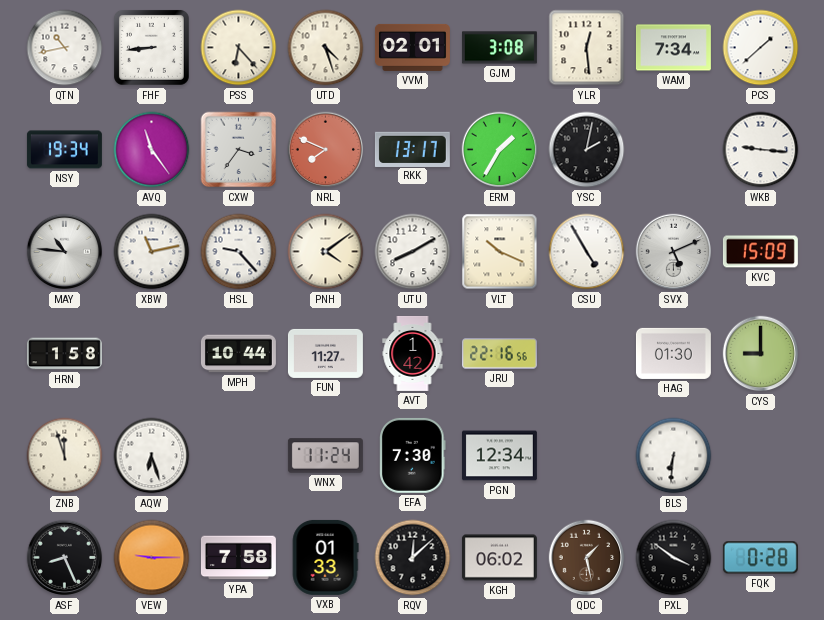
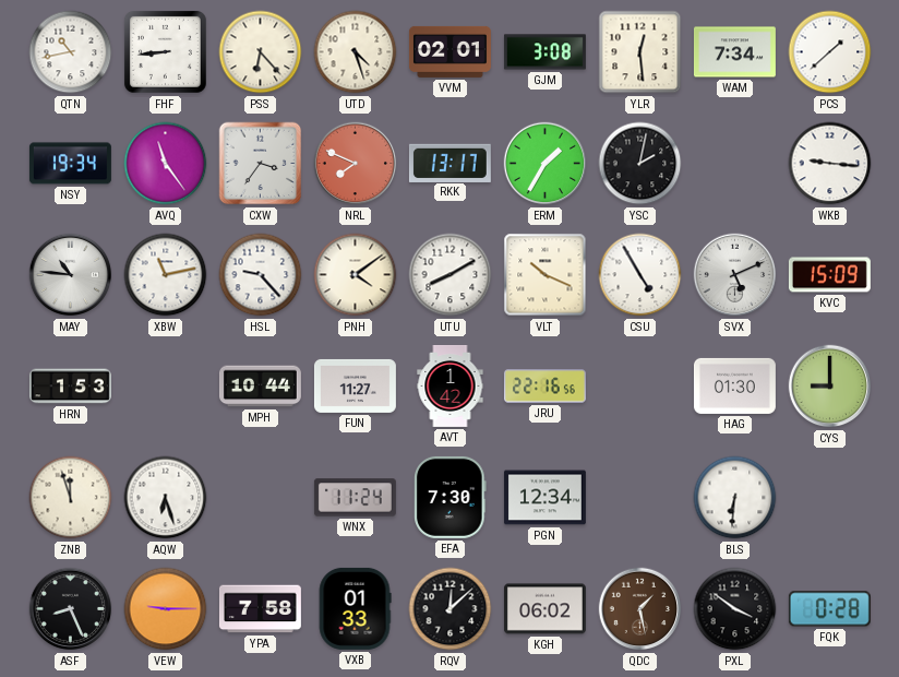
HRN: 1:58 -> 1:53
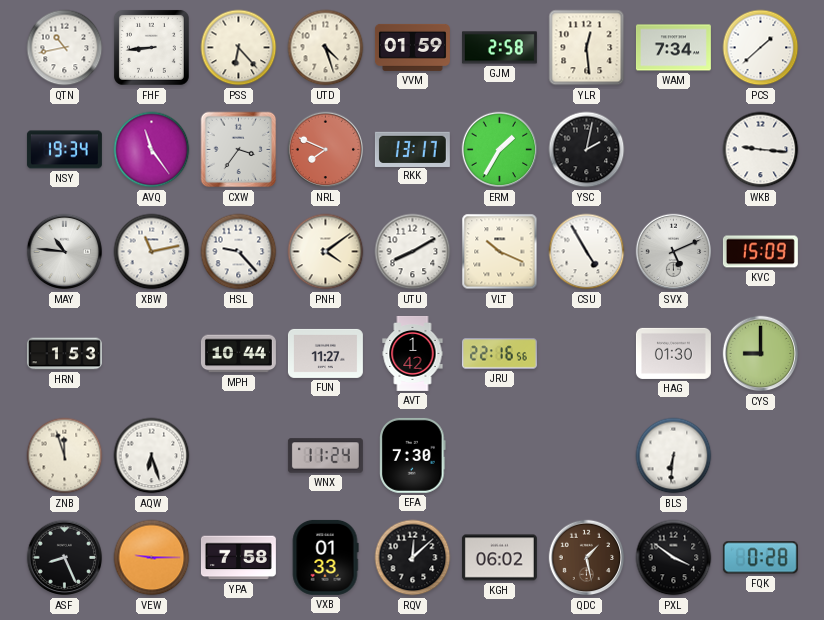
VVM: 02:01 -> 01:59
GJM: 3:08 -> 2:58
PGN: 12:34 -> none
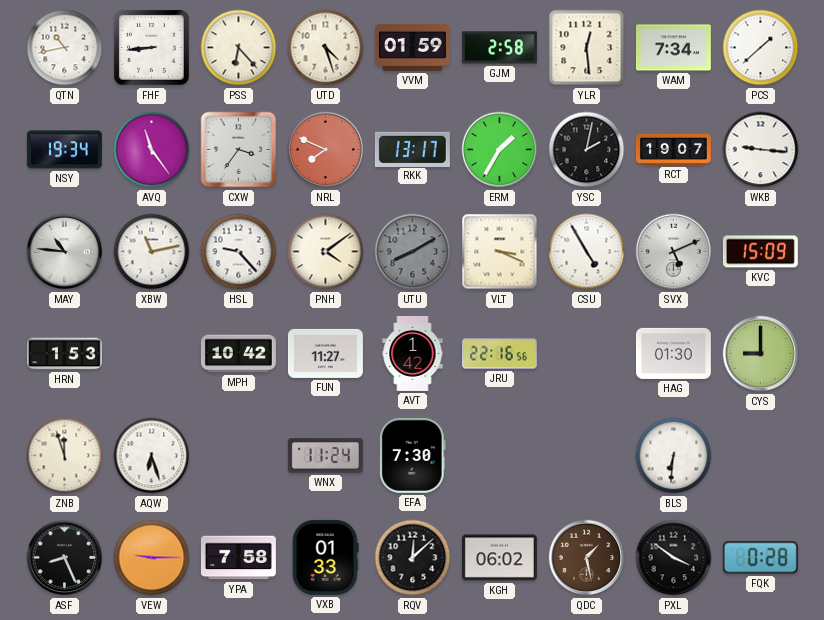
RCT: none -> 19:07
UTU dial: white -> grey
VLT: 10:19 -> 3:19
MPH: 10:44 -> 10:42
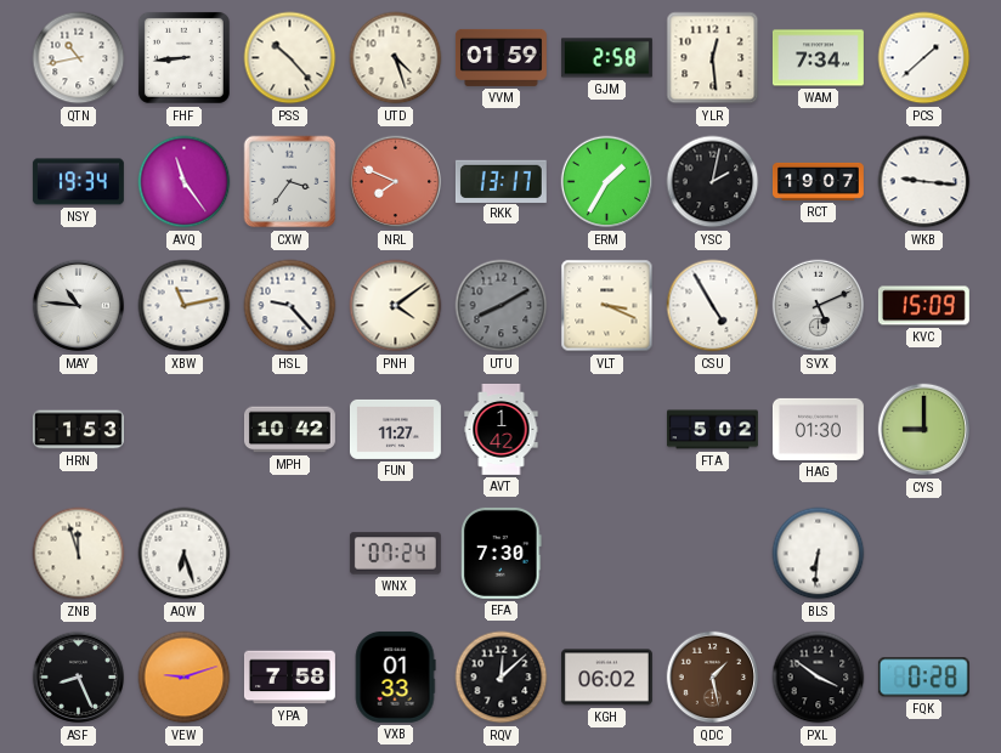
PSS: 6:23 -> 10:23
JRU: 22:16 -> none
FTA: none -> 5:02
WNX: 11:24 -> 07:24
VEW: 9:15 -> 9:12
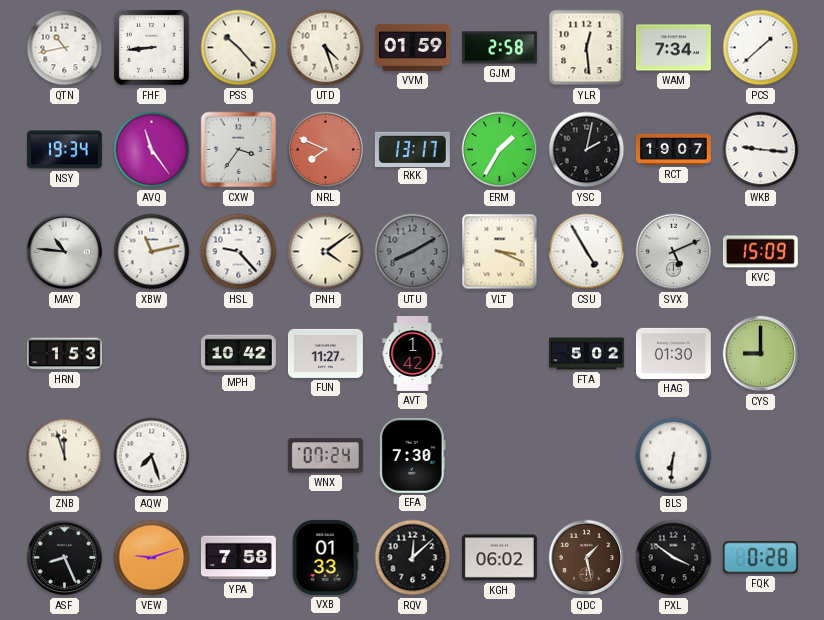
AQW: 6:27 -> 7:27
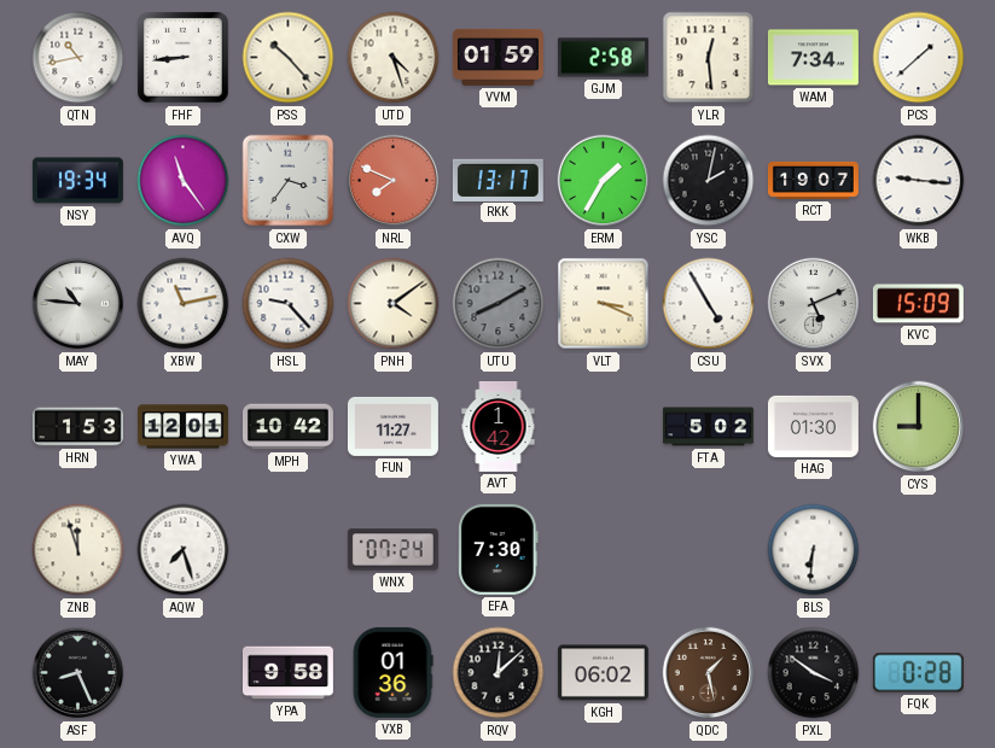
YWA: none -> 12:01
VEW: 9:12 -> none
YPA: 7:58 -> 9:58
VXB: 01:33 -> 01:36
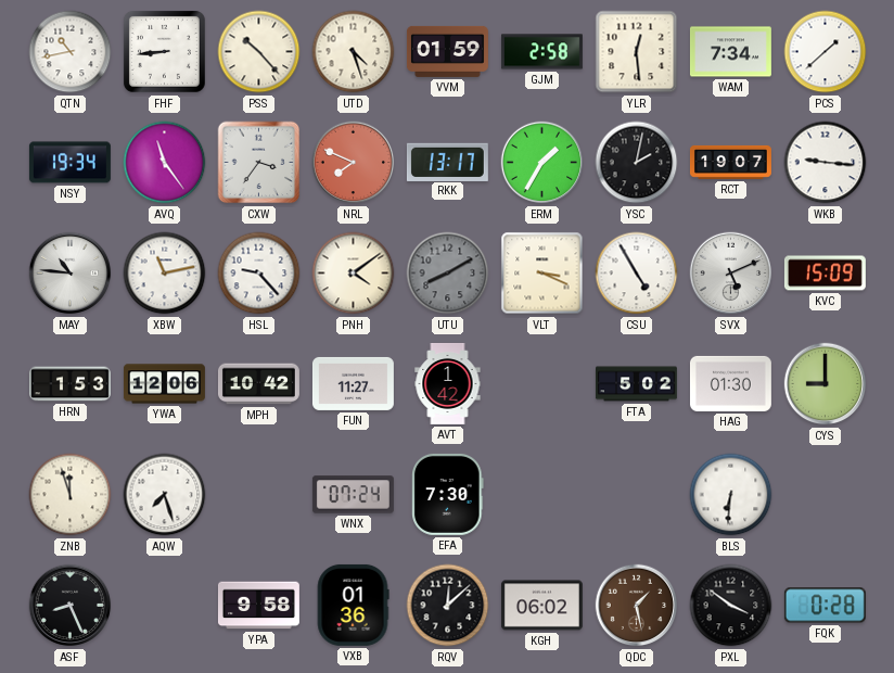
YWA: 12:01 -> 12:06
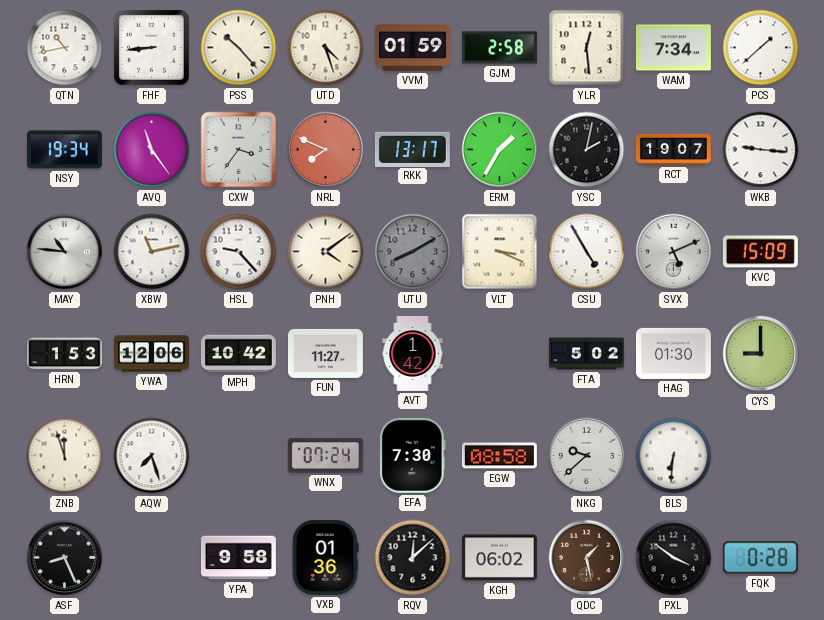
EGW: none -> 08:58
NKG: none -> 9:38
